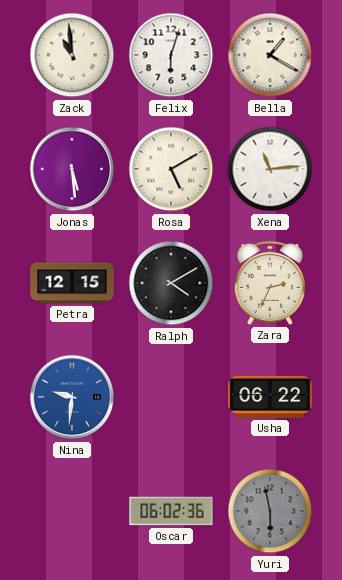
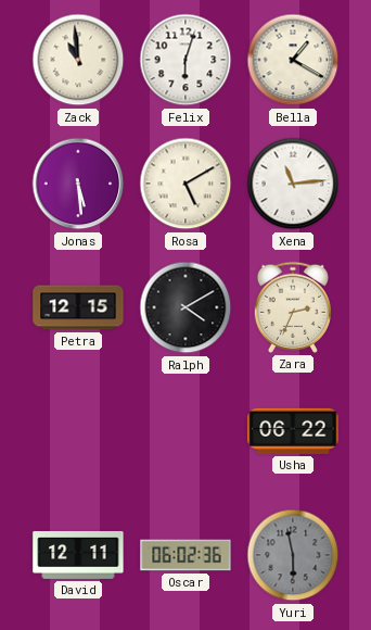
Nina: 9:31 -> none
David: none -> 12:11
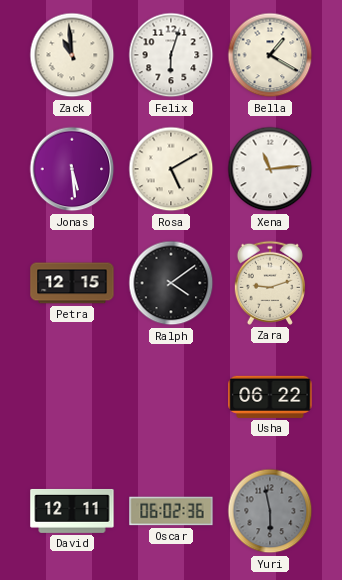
Ralph: 4:10 -> 4:09
Zara: 2:34 -> 9:12
